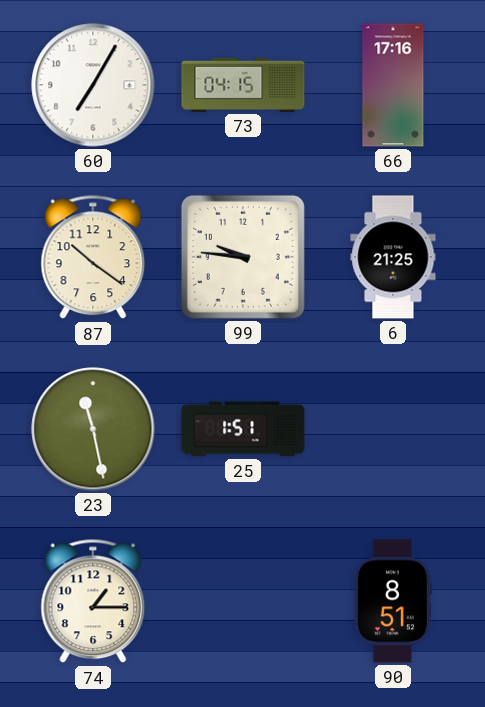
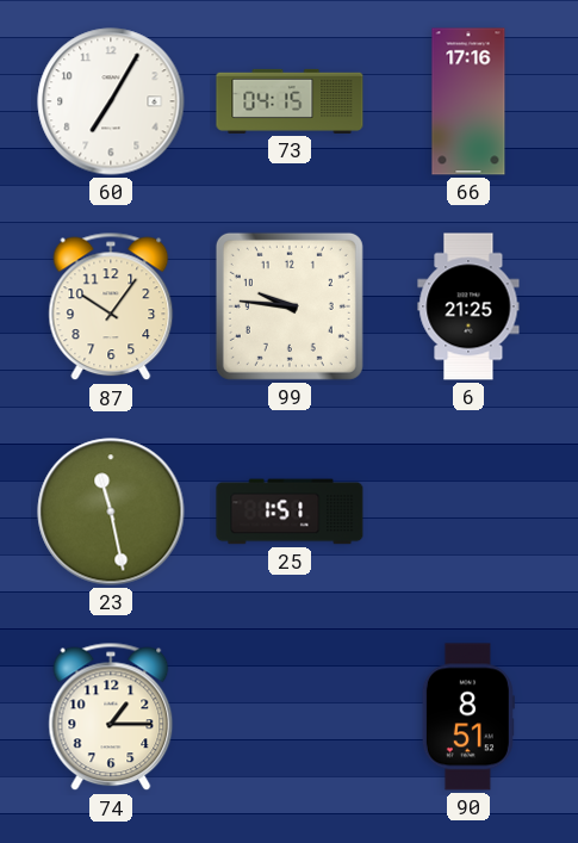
87: 10:21 -> 10:06
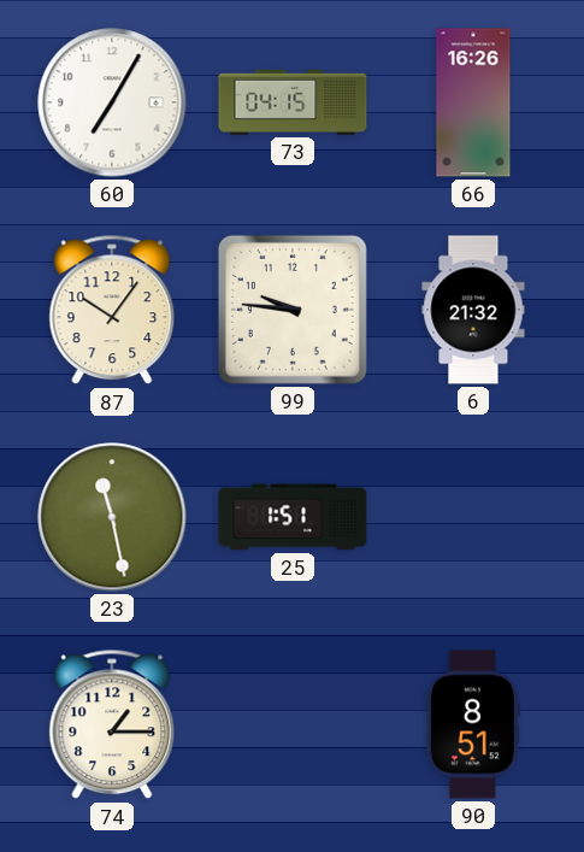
66: 17:16 -> 16:26
6: 21:25 -> 21:32
